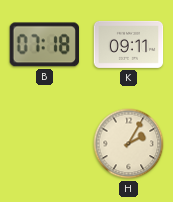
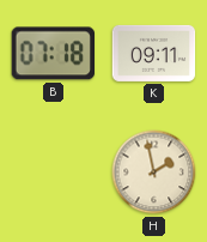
H: 2:05 -> 1:58
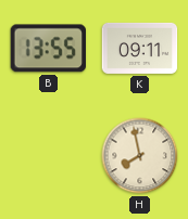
B: 07:18 -> 13:55
H: 1:58 -> 7:58
